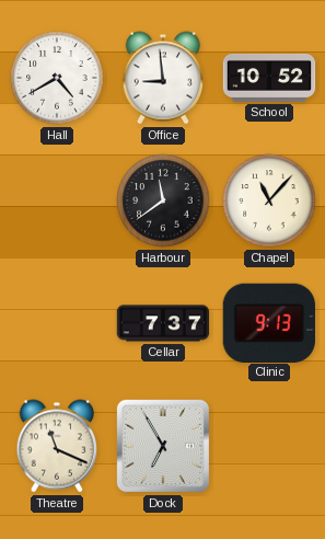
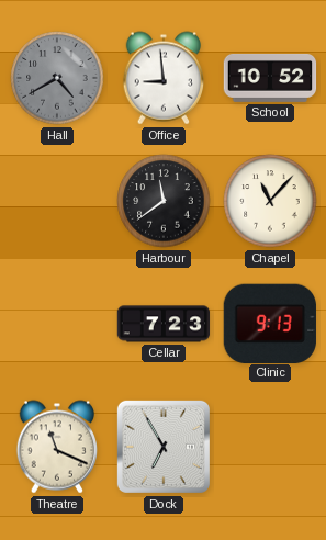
Hall dial: white -> grey
Cellar: 7:37 -> 7:23
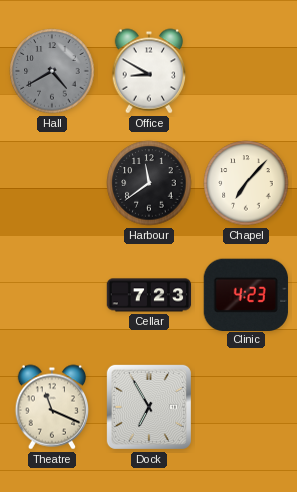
Office: 8:59 -> 8:50
School: 10:52 -> none
Chapel: 11:07 -> 7:07
Clinic: 9:13 -> 4:23
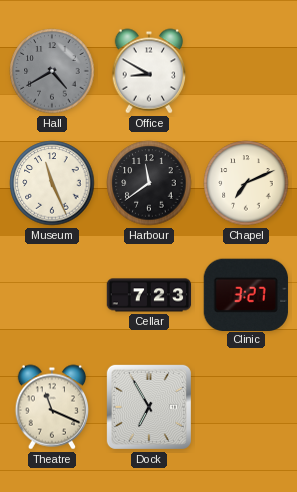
Museum: none -> 11:26
Chapel: 7:07 -> 7:11
Clinic: 4:23 -> 3:27
